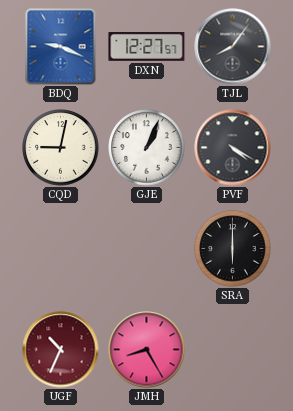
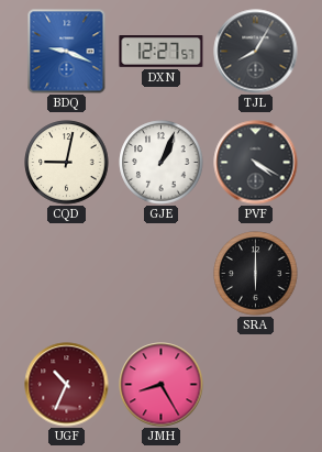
TJL: 8:06 -> 8:05
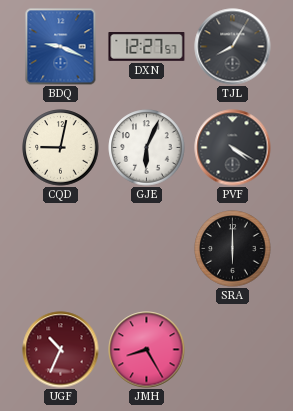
GJE: 1:04 -> 6:04
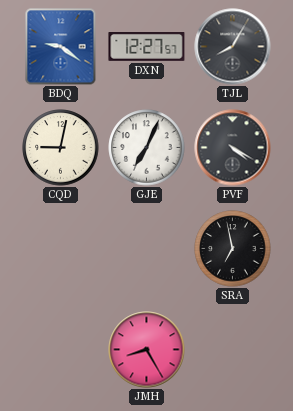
BDQ: 9:19 -> 9:21
GJE: 6:04 -> 7:04
SRA: 6:00 -> 6:58
UGF: 10:34 -> none
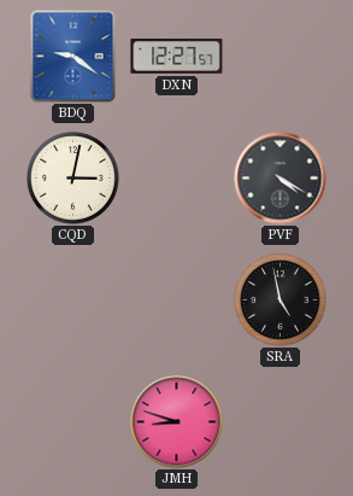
TJL: 8:05 -> none
CQD: 9:02 -> 3:02
GJE: 7:04 -> none
SRA: 6:58 -> 4:58
JMH: 8:25 -> 8:48
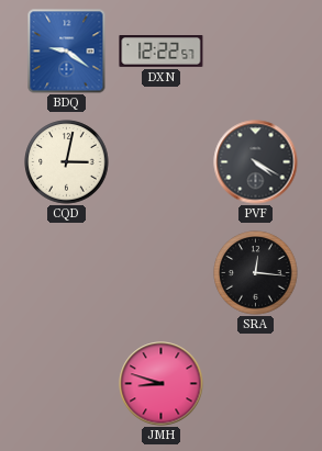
DXN: 12:27 -> 12:22
SRA: 4:58 -> 12:16
